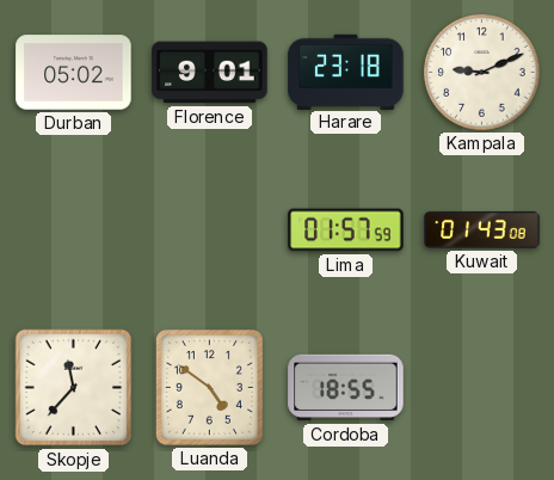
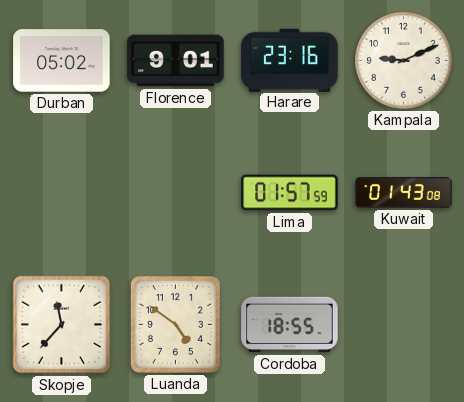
Harare: 23:18 -> 23:16
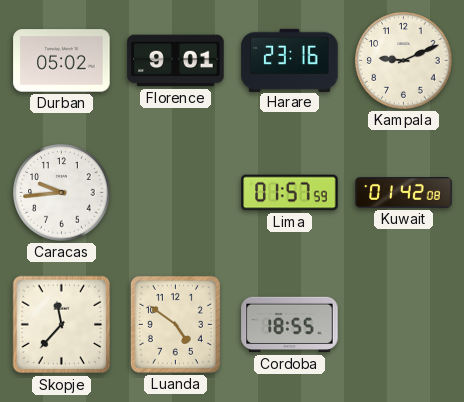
Caracas: none -> 9:44
Kuwait: 01:43 -> 01:42
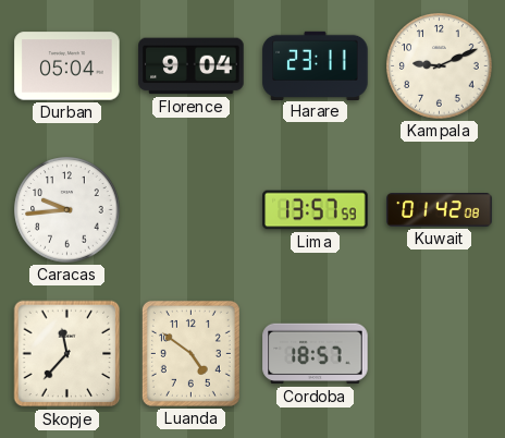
Durban: 05:02 -> 05:04
Florence: 9:01 -> 9:04
Harare: 23:16 -> 23:11
Lima: 01:57 -> 13:57
Cordoba: 18:55 -> 18:57
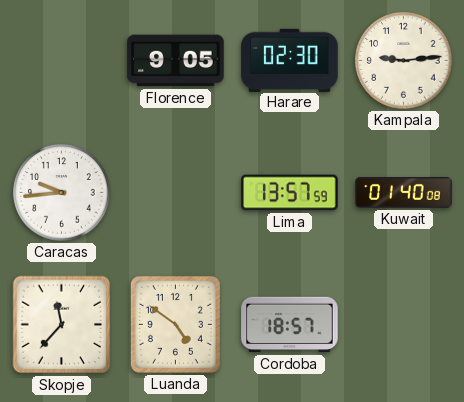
Durban: 05:04 -> none
Florence: 9:04 -> 9:05
Harare: 23:11 -> 02:30
Kampala: 9:11 -> 9:14
Kuwait: 01:42 -> 01:40
